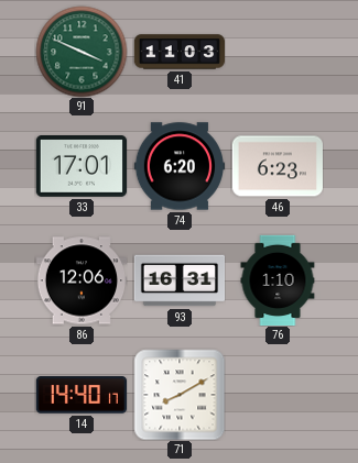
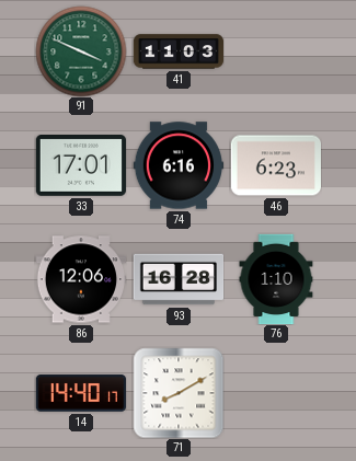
74: 6:20 -> 6:16
93: 16:31 -> 16:28
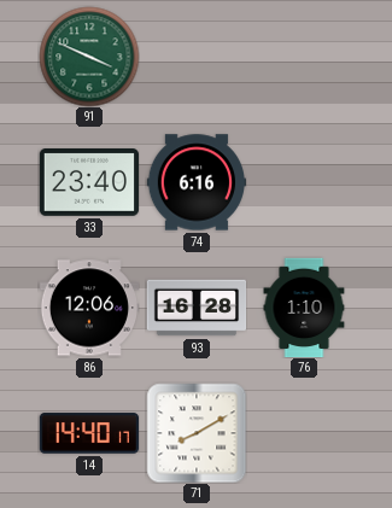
41: 11:03 -> none
33: 17:01 -> 23:40
46: 6:23 -> none
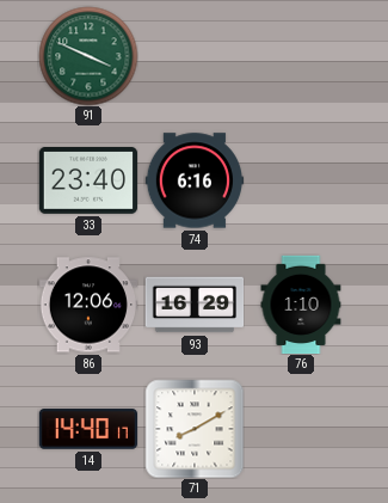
93: 16:28 -> 16:29
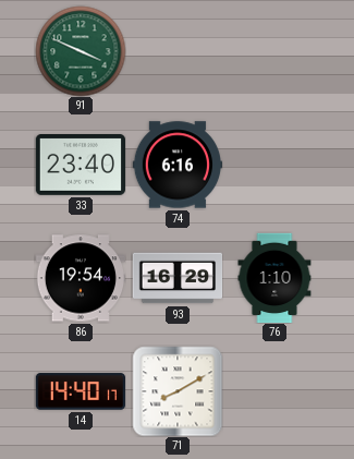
86: 12:06 -> 19:54
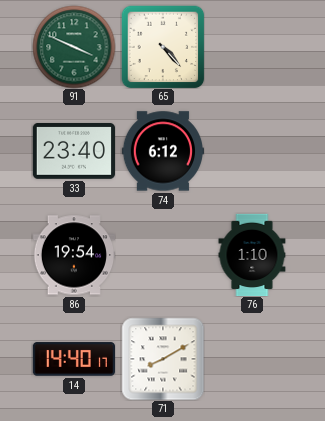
65: none -> 4:23
74: 6:16 -> 6:12
93: 16:29 -> none
